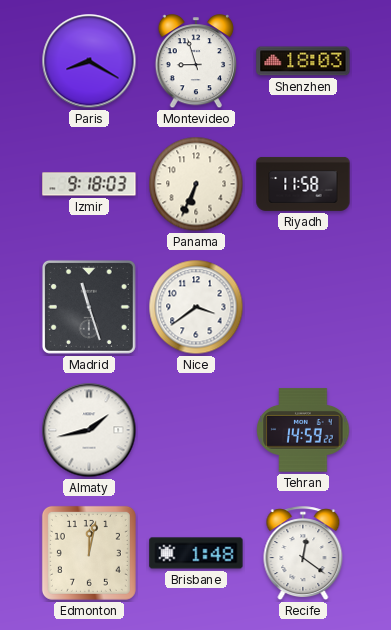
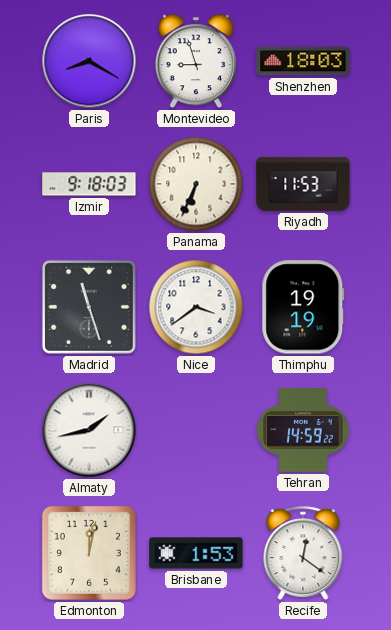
Riyadh: 11:58 -> 11:53
Thimphu: none -> 19:19
Brisbane: 1:48 -> 1:53
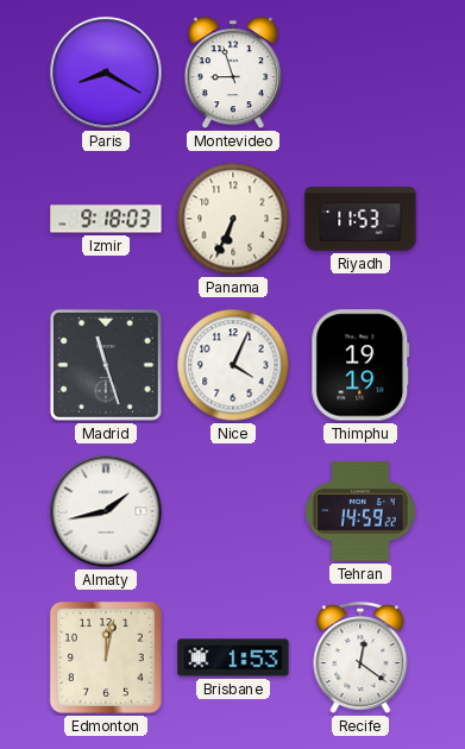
Shenzhen: 18:03 -> none
Nice: 3:39 -> 4:04
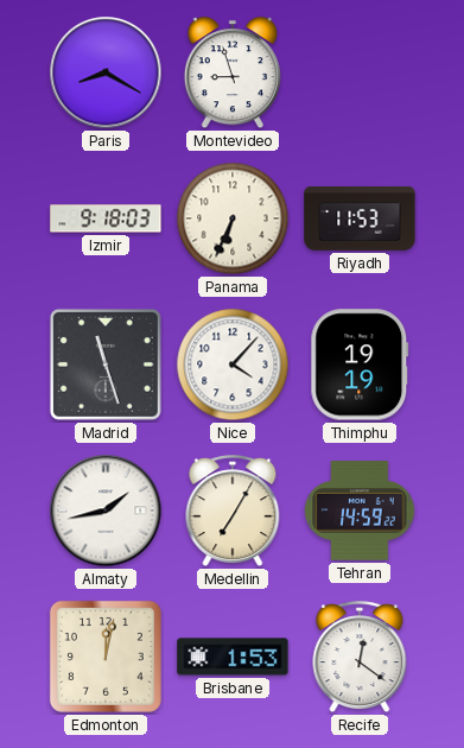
Nice: 4:04 -> 4:07
Medellin: none -> 7:05
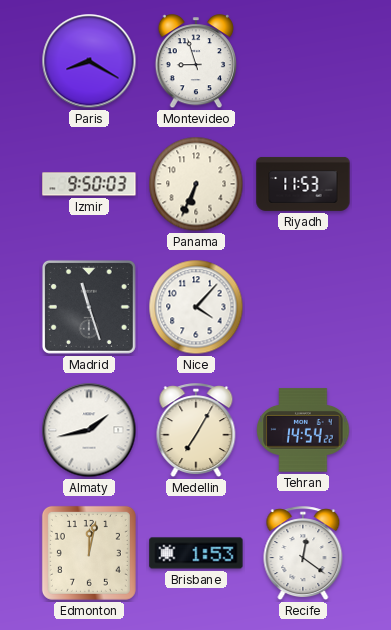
Izmir: 9:18 -> 9:50
Thimphu: 19:19 -> none
Tehran: 14:59 -> 14:54
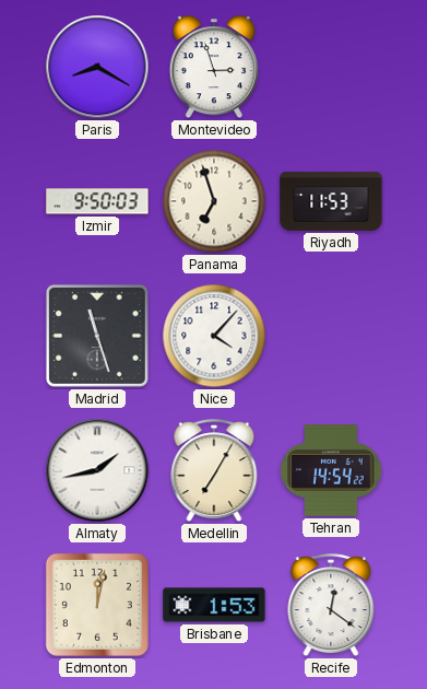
Montevideo: 8:57 -> 2:57
Panama: 6:34 -> 6:57
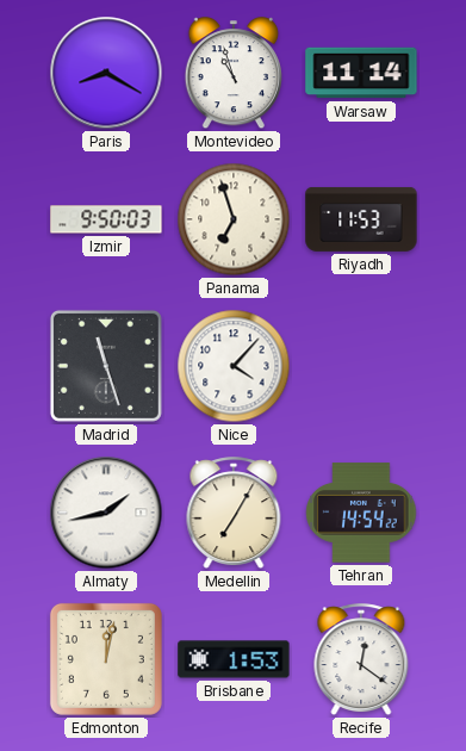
Montevideo: 2:57 -> 10:57
Warsaw: none -> 11:14
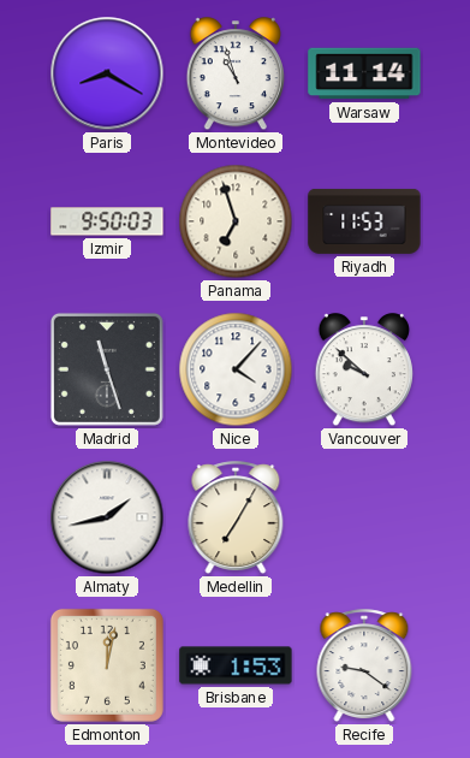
Vancouver: none -> 9:52
Tehran: 14:54 -> none
Recife: 12:21 -> 9:21
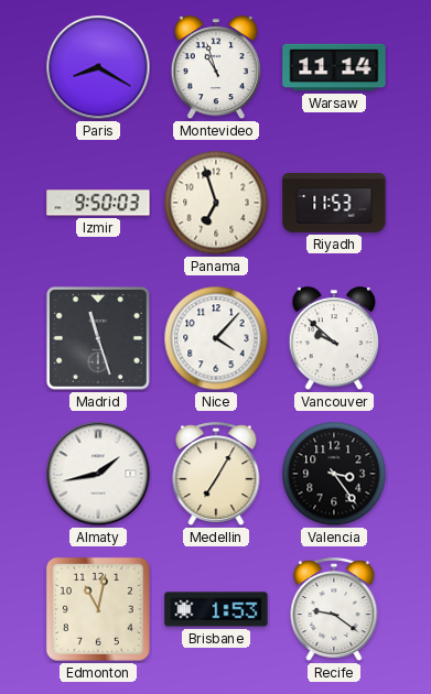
Valencia: none -> 3:24
Edmonton: 12:02 -> 11:02
